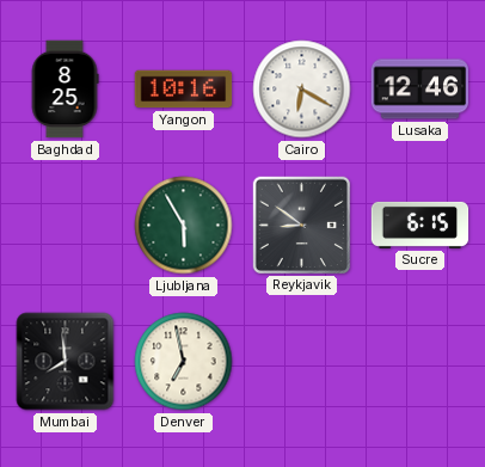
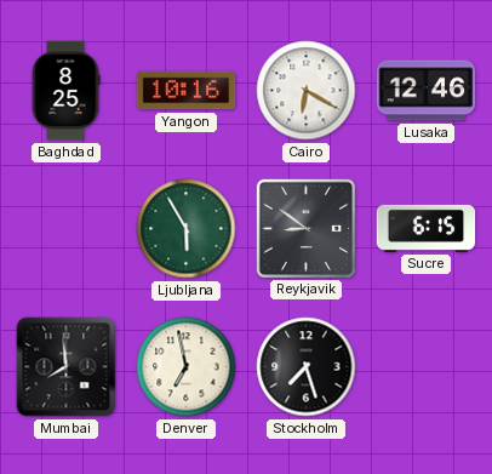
Stockholm: none -> 7:27
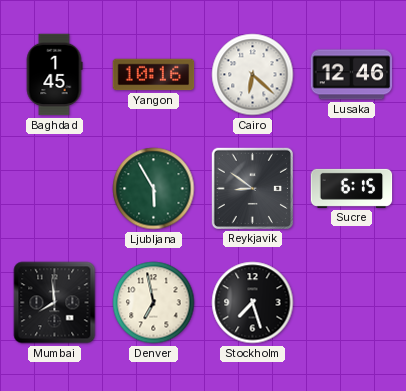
Baghdad: 8:25 -> 1:45
Cairo: 6:20 -> 6:22
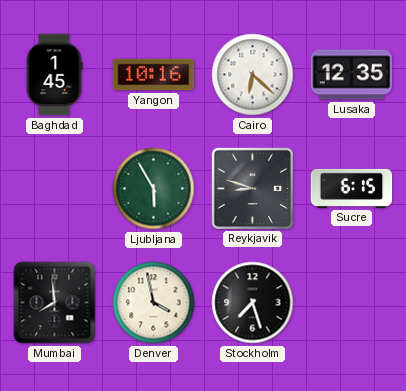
Lusaka: 12:46 -> 12:35
Reykjavik: 8:51 -> 8:48
Denver: 6:58 -> 3:58
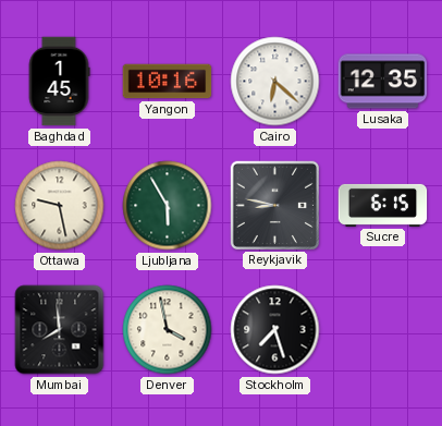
Ottawa: none -> 9:28
Reykjavik: 8:48 -> 8:47
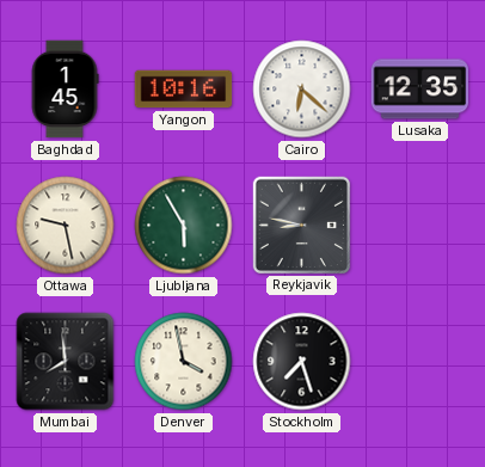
Sucre: 6:15 -> none
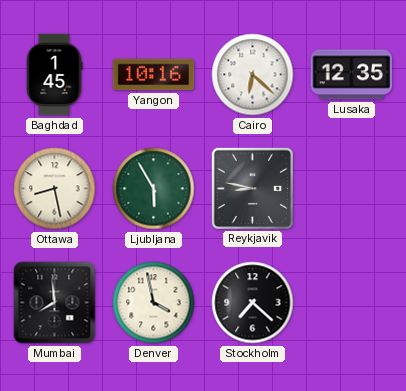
Ottawa: 9:28 -> 8:28
Stockholm: 7:27 -> 7:22
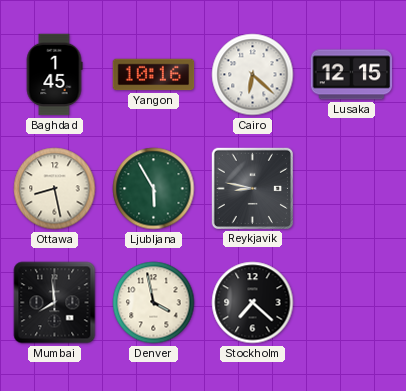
Lusaka: 12:35 -> 12:15
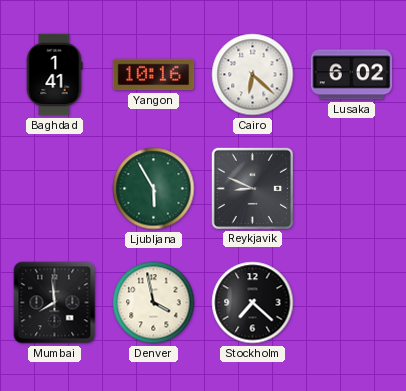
Baghdad: 1:45 -> 1:41
Lusaka: 12:15 -> 6:02
Ottawa: 8:28 -> none
Reykjavik: 8:47 -> 8:49
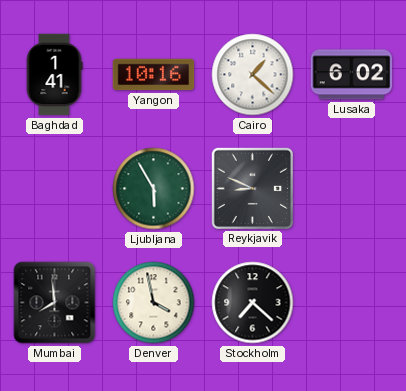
Cairo: 6:22 -> 1:22
